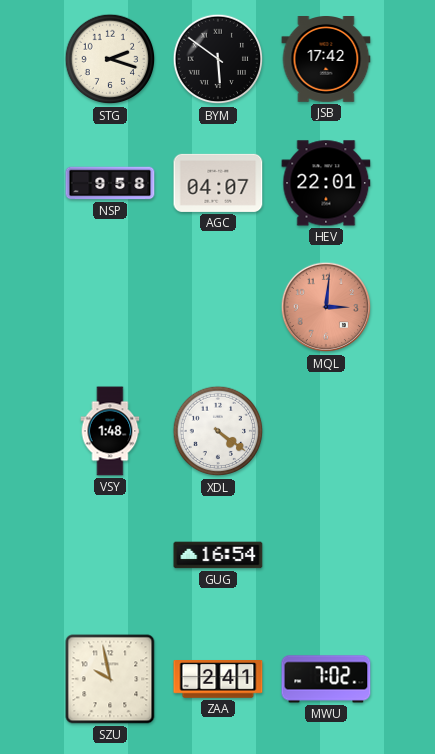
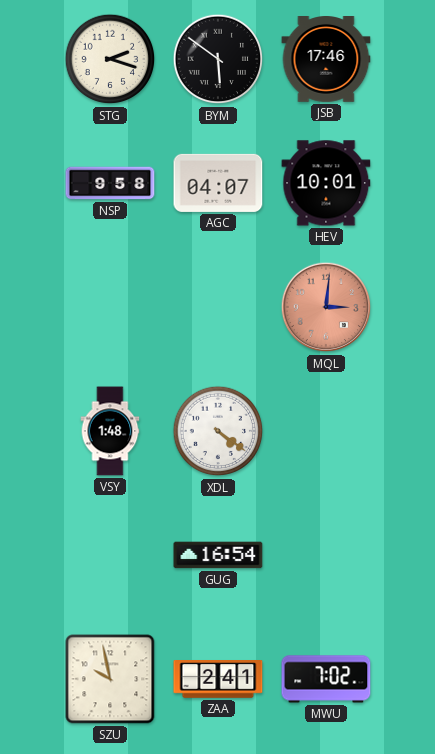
JSB: 17:42 -> 17:46
HEV: 22:01 -> 10:01
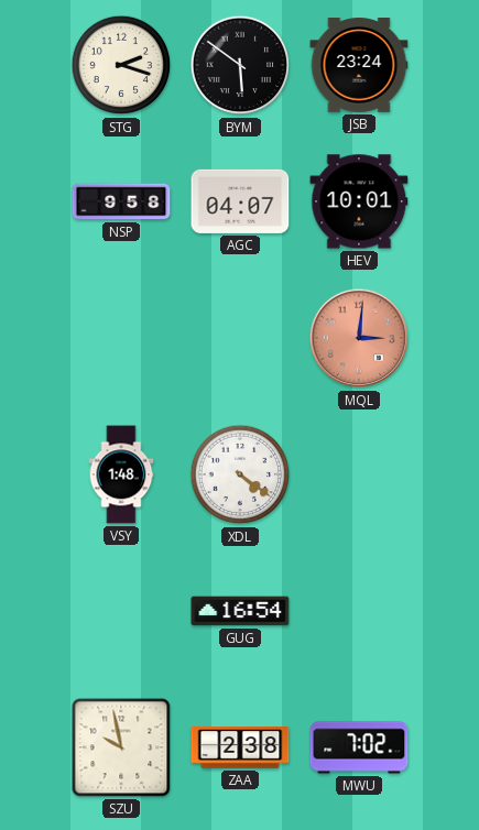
JSB: 17:46 -> 23:24
ZAA: 2:41 -> 2:38
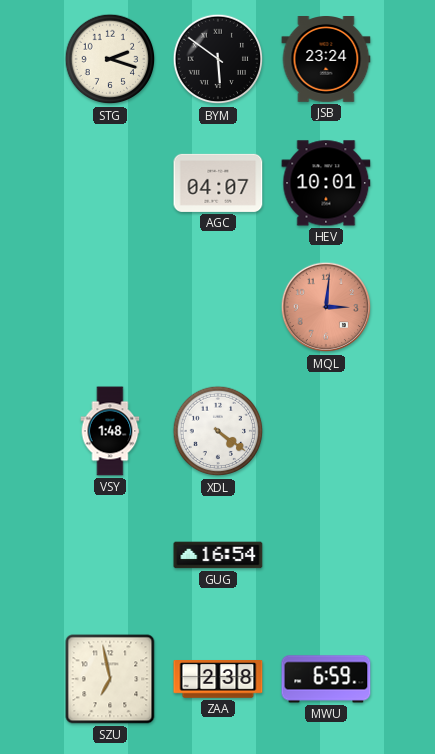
NSP: 9:58 -> none
SZU: 9:58 -> 6:58
MWU: 7:02 -> 6:59
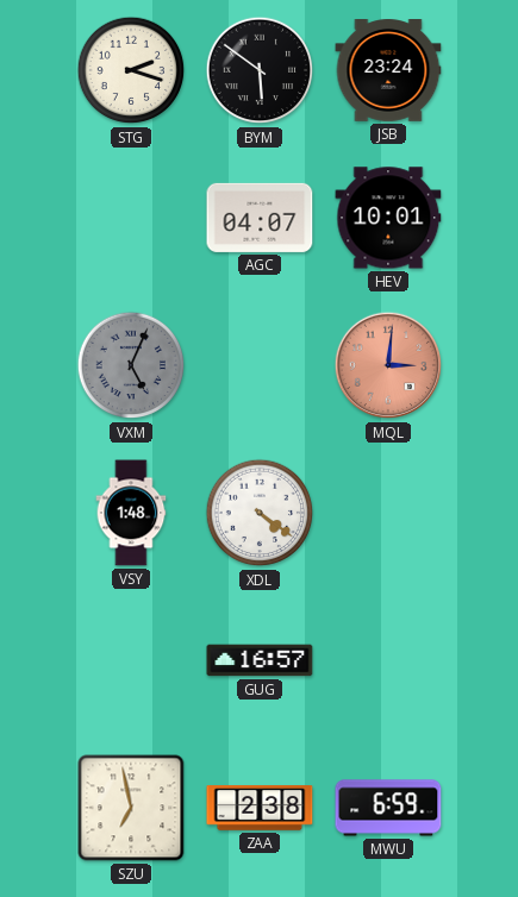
VXM: none -> 5:04
GUG: 16:54 -> 16:57
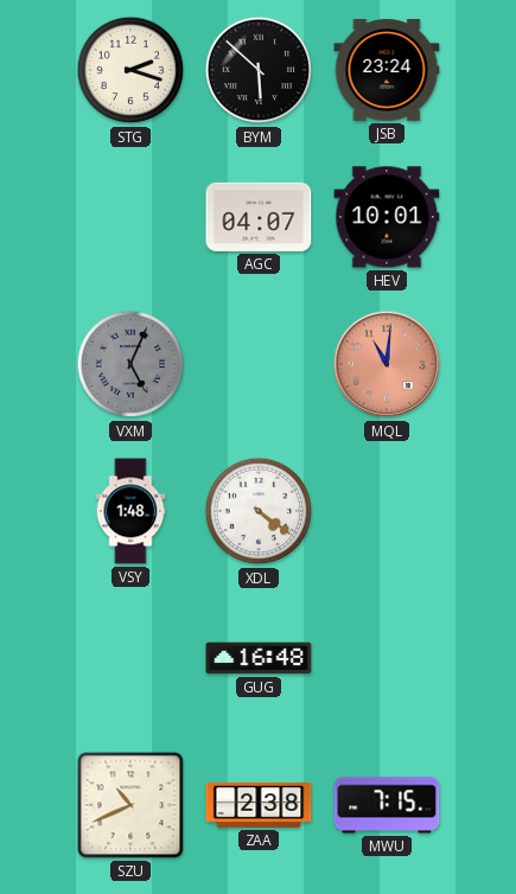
BYM: 5:51 -> 5:52
MQL: 3:01 -> 11:01
GUG: 16:57 -> 16:48
SZU: 6:58 -> 10:41
MWU: 6:59 -> 7:15
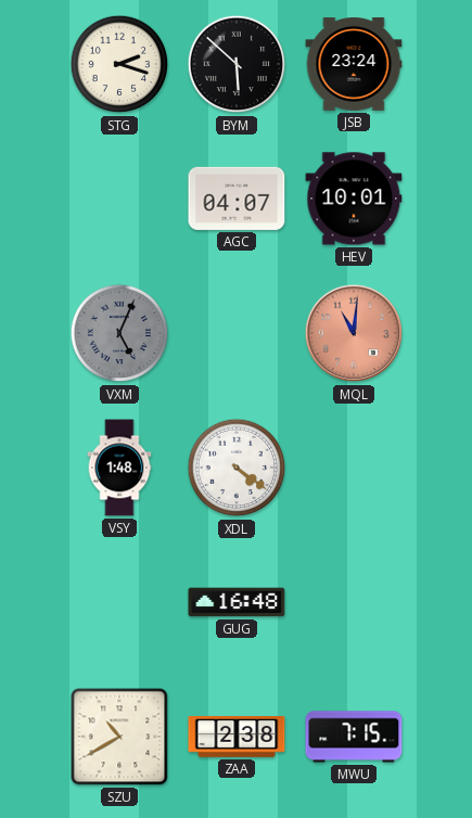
SZU: 10:41 -> 10:40
